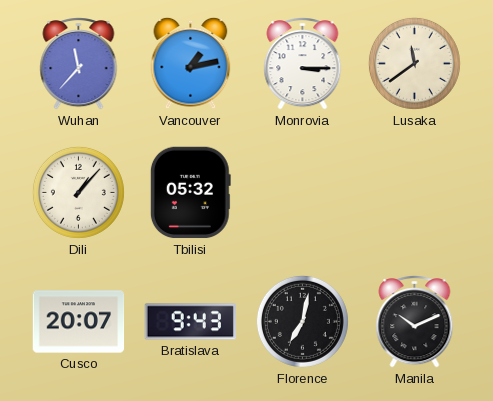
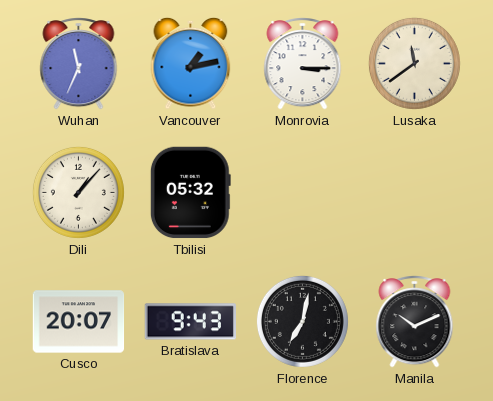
Wuhan: 11:37 -> 11:34
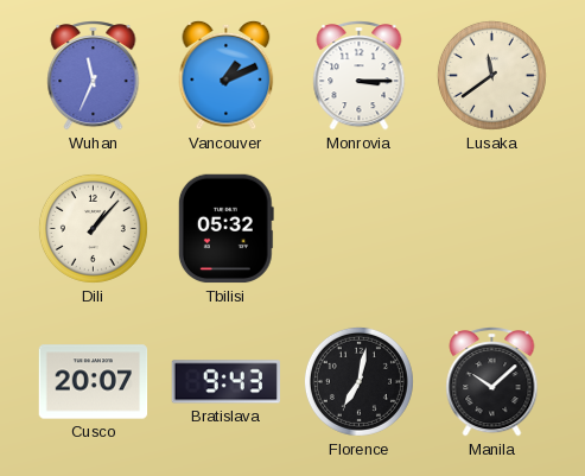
Vancouver: 1:13 -> 1:11
Manila: 10:11 -> 10:08
